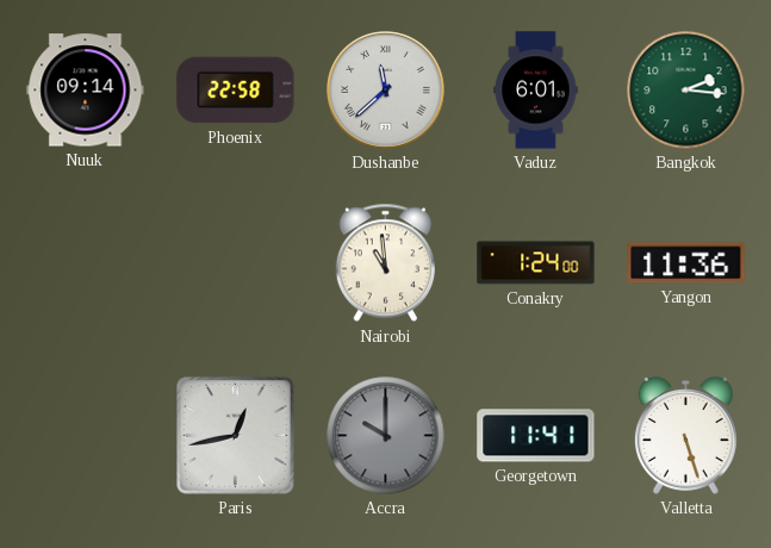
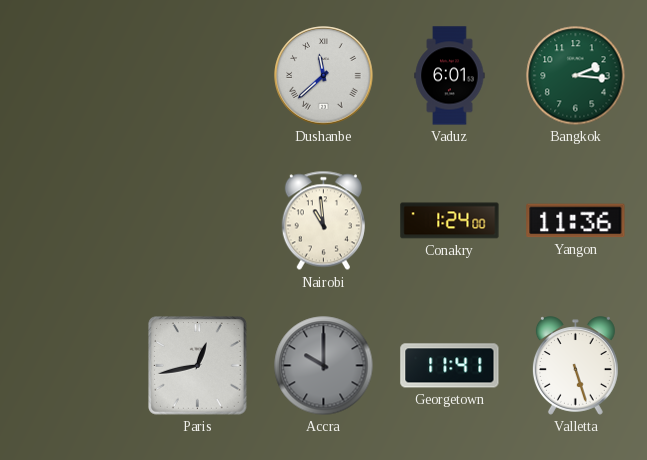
Nuuk: 09:14 -> none
Phoenix: 22:58 -> none
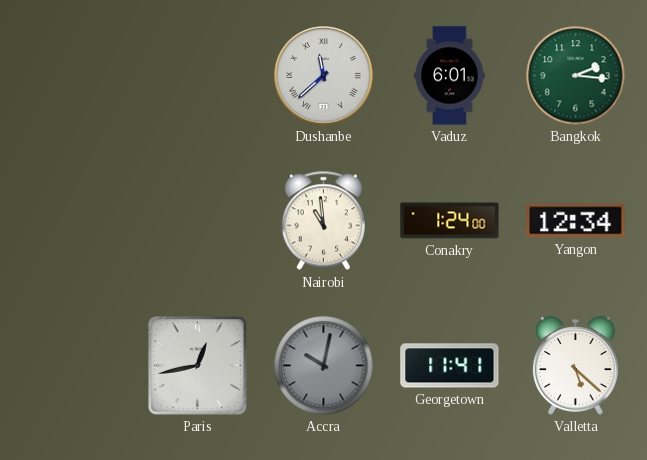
Yangon: 11:36 -> 12:34
Accra: 10:00 -> 10:02
Valletta: 5:27 -> 5:22
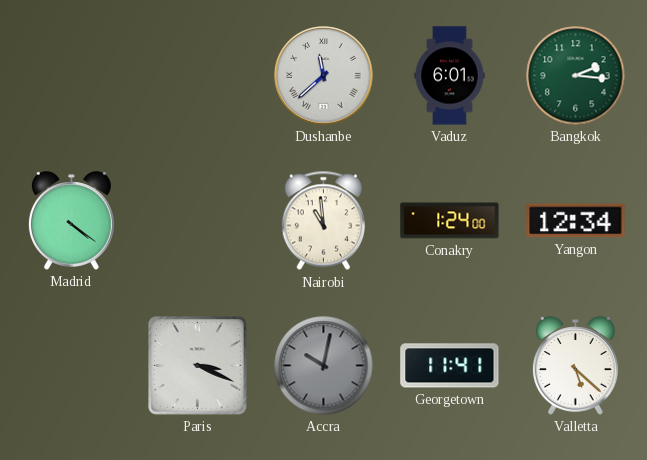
Madrid: none -> 4:21
Paris: 12:43 -> 3:19
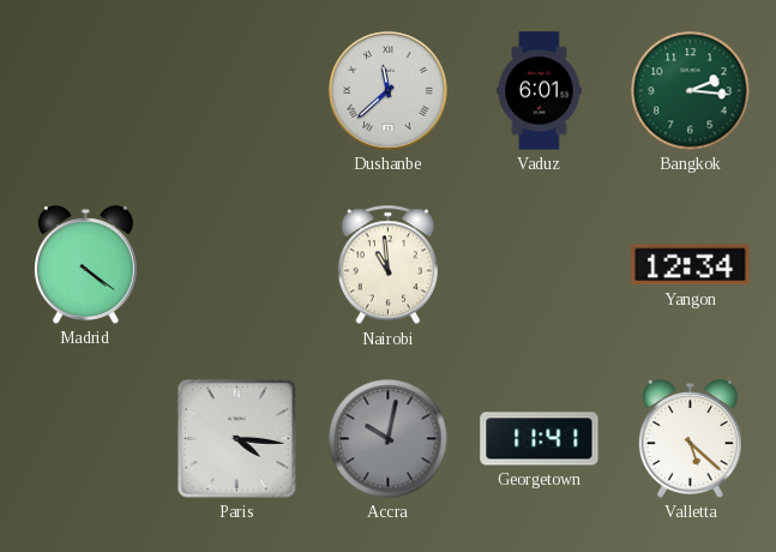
Conakry: 1:24 -> none
Paris: 3:19 -> 4:16
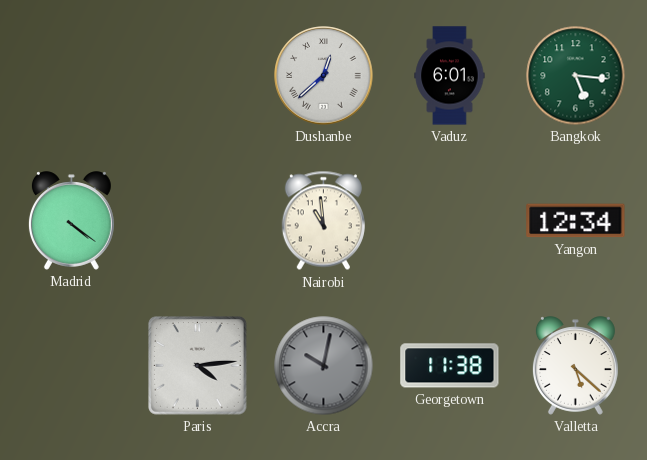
Dushanbe: 11:38 -> 12:38
Bangkok: 2:16 -> 5:16
Paris: 4:16 -> 4:14
Georgetown: 11:41 -> 11:38
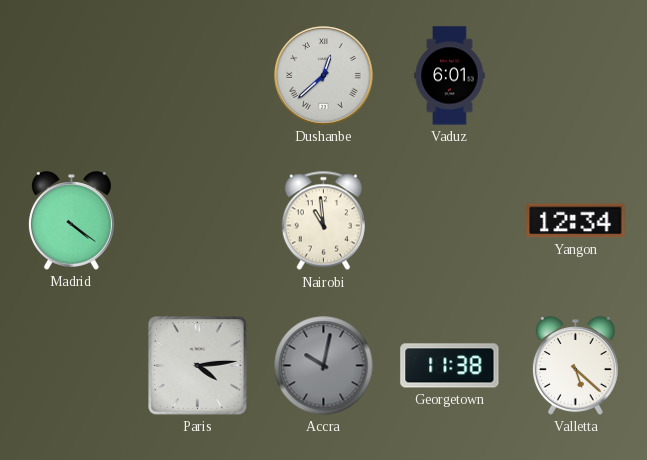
Bangkok: 5:16 -> none
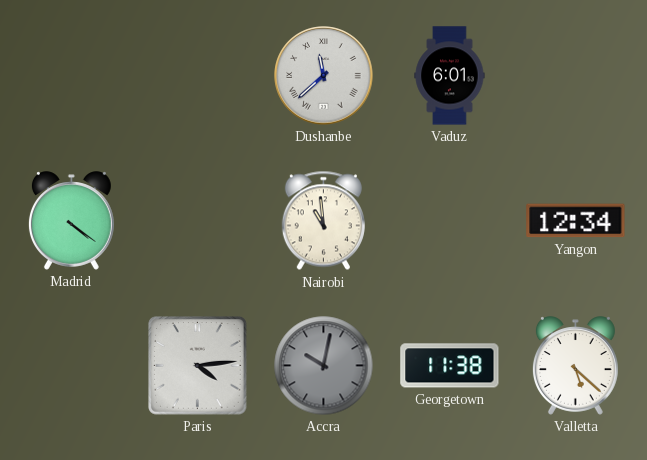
Dushanbe: 12:38 -> 11:38
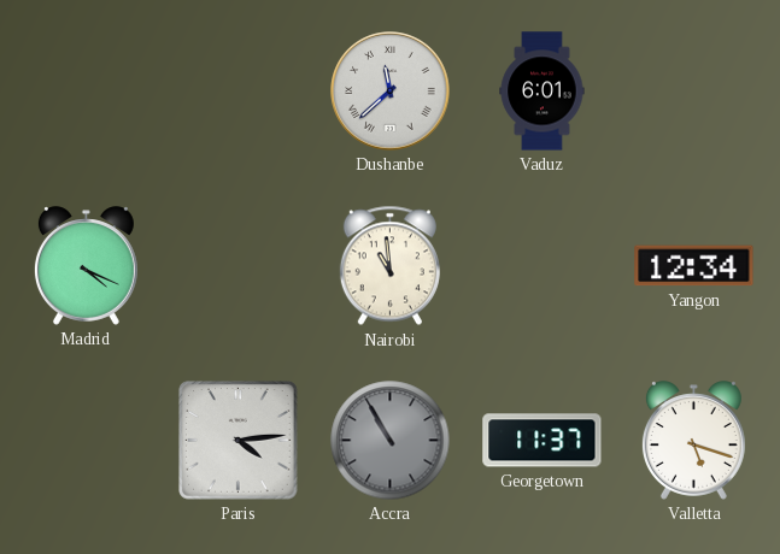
Madrid: 4:21 -> 4:19
Accra: 10:02 -> 10:55
Georgetown: 11:38 -> 11:37
Valletta: 5:22 -> 5:18
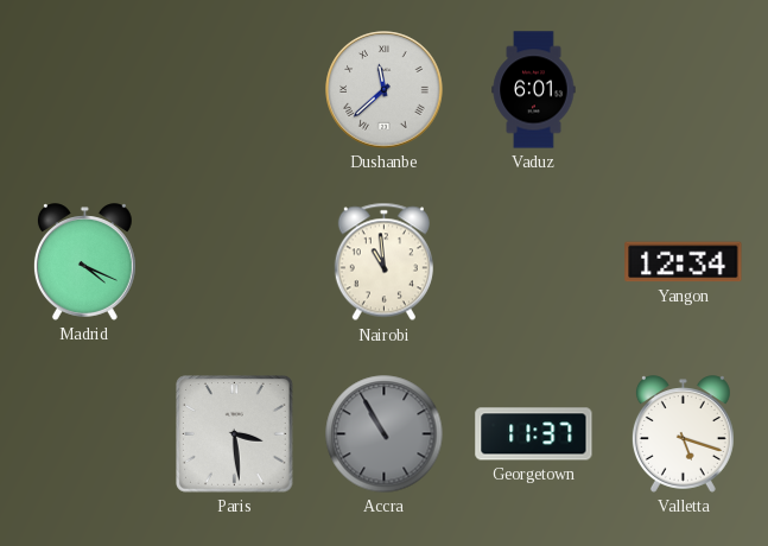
Paris: 4:14 -> 3:29
